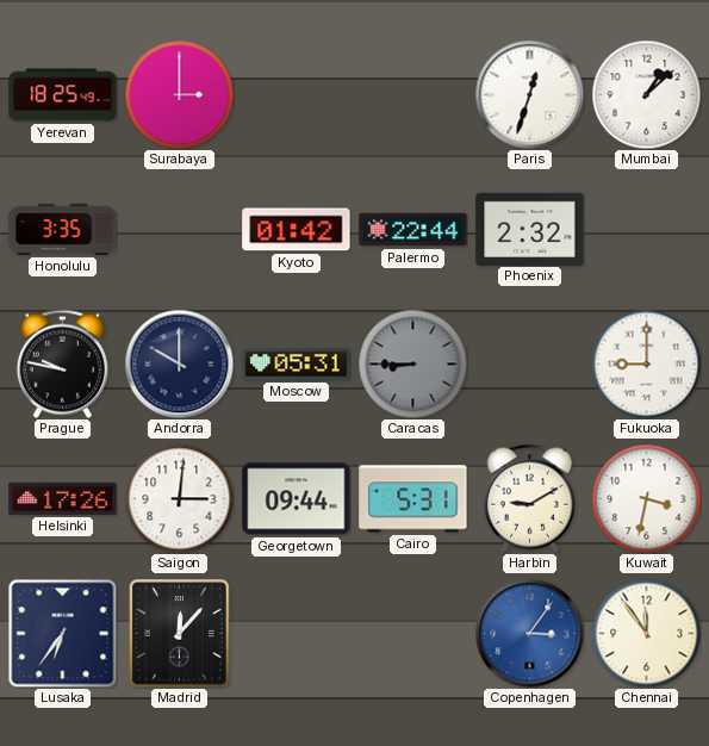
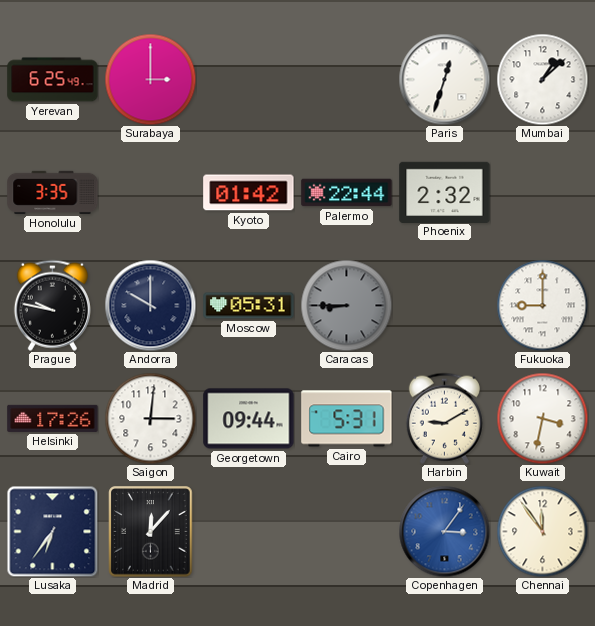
Yerevan: 18:25 -> 6:25
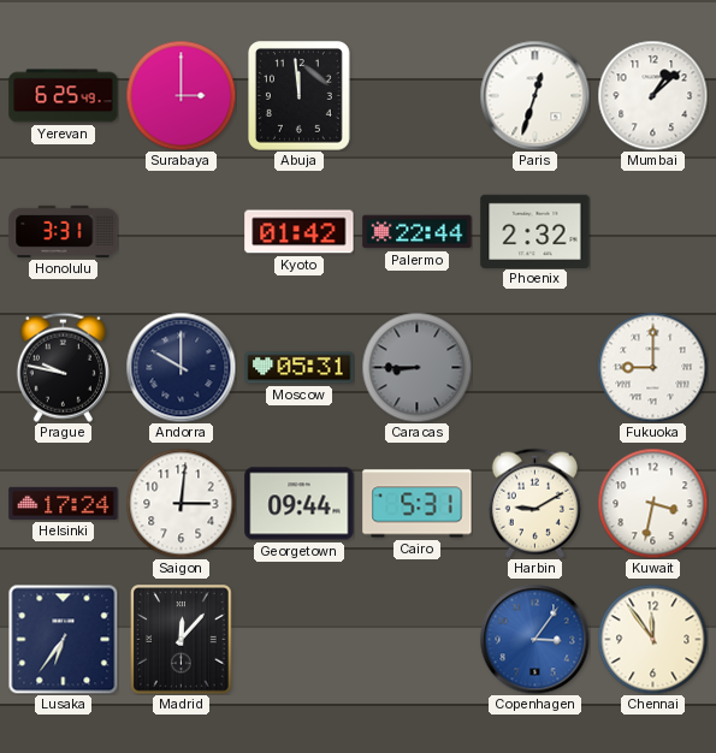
Abuja: none -> 11:59
Honolulu: 3:35 -> 3:31
Helsinki: 17:26 -> 17:24
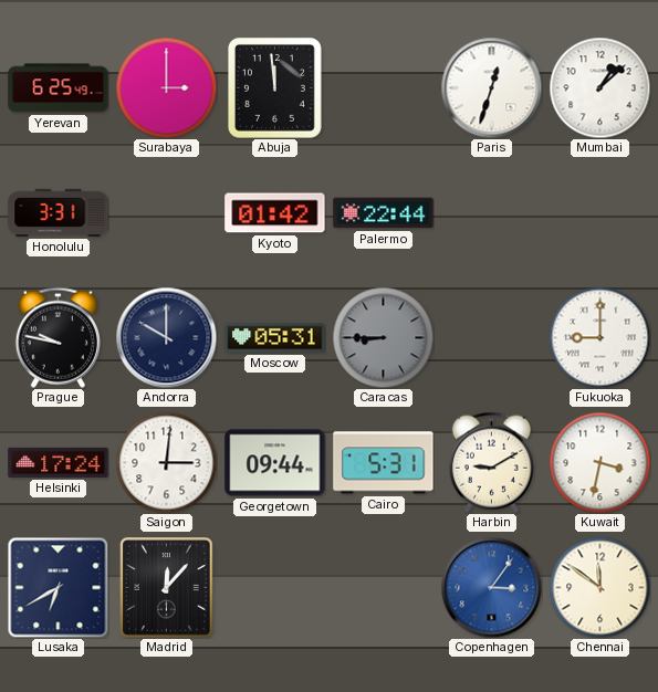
Phoenix: 2:32 -> none
Lusaka: 6:36 -> 6:40
Chennai: 11:54 -> 11:51
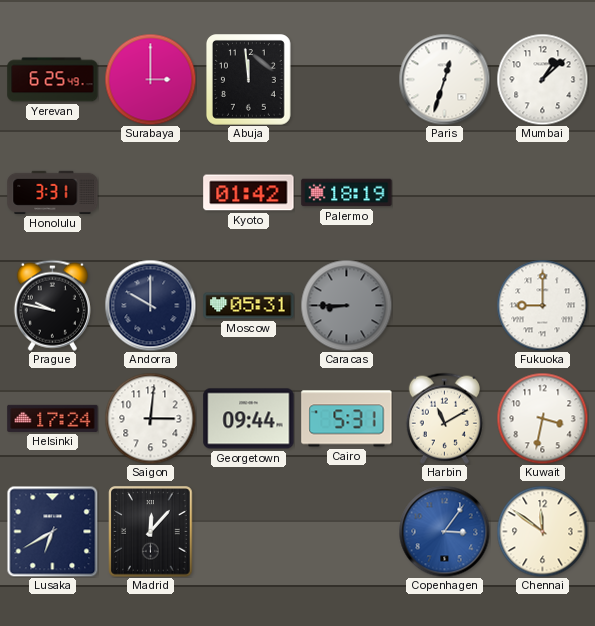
Palermo: 22:44 -> 18:19
Harbin: 9:10 -> 11:10
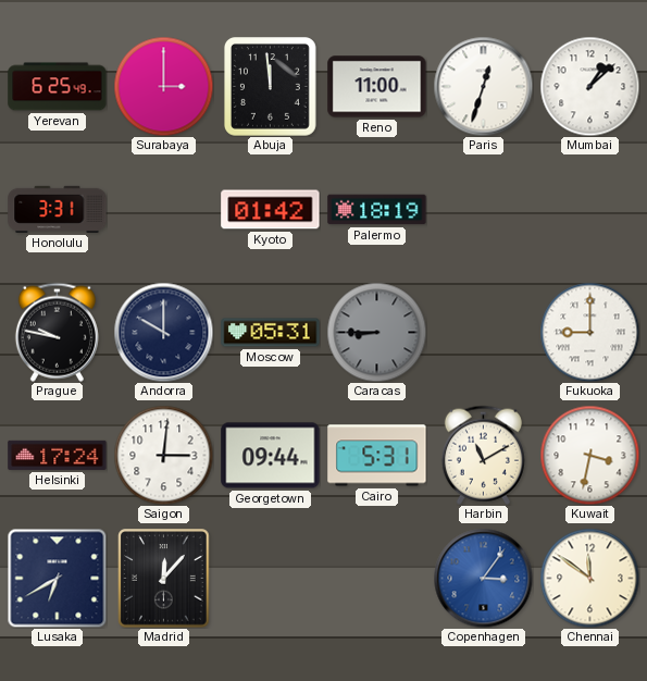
Reno: none -> 11:00
